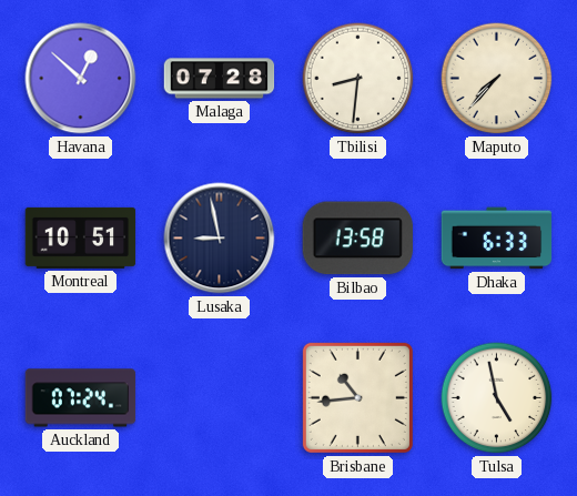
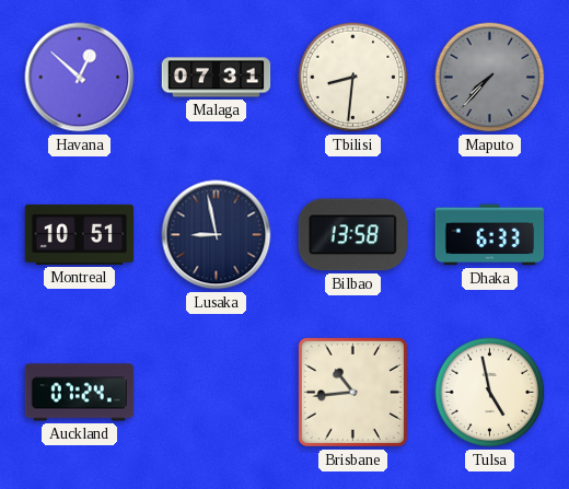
Malaga: 07:28 -> 07:31
Maputo dial: cream -> grey
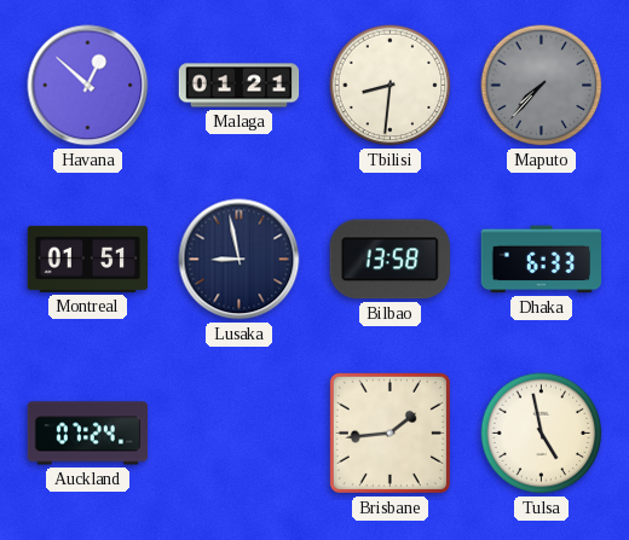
Malaga: 07:31 -> 01:21
Montreal: 10:51 -> 01:51
Brisbane: 10:44 -> 1:44
